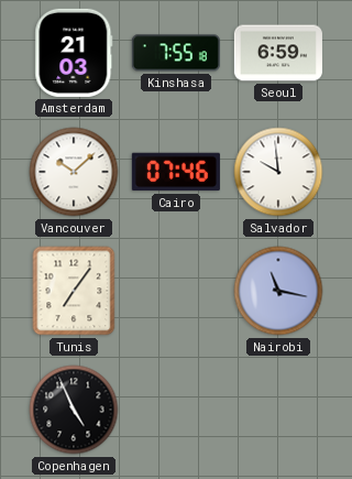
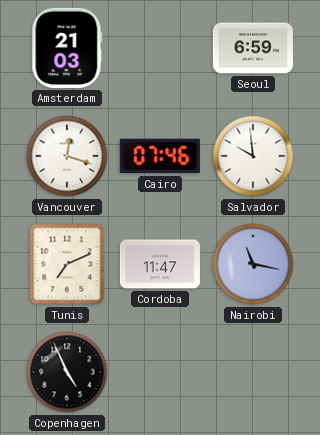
Kinshasa: 7:55 -> none
Vancouver: 10:08 -> 12:18
Tunis: 7:06 -> 7:11
Cordoba: none -> 11:47
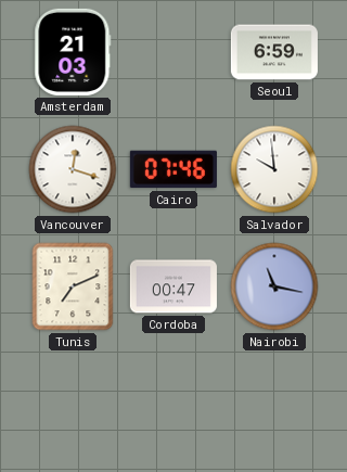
Cordoba: 11:47 -> 00:47
Copenhagen: 4:56 -> none
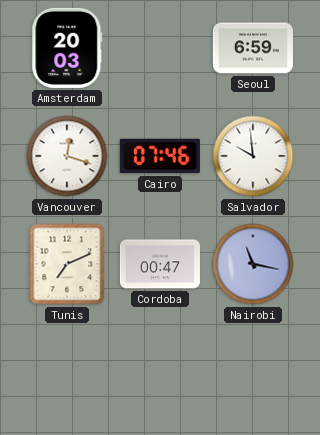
Amsterdam: 21:03 -> 20:03
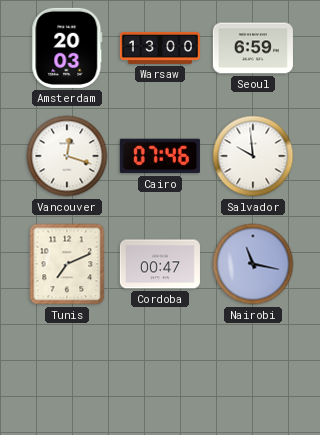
Warsaw: none -> 13:00
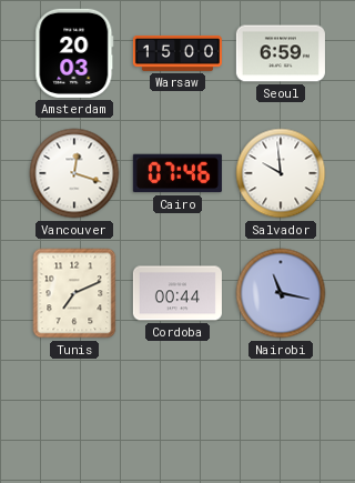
Warsaw: 13:00 -> 15:00
Cordoba: 00:47 -> 00:44
